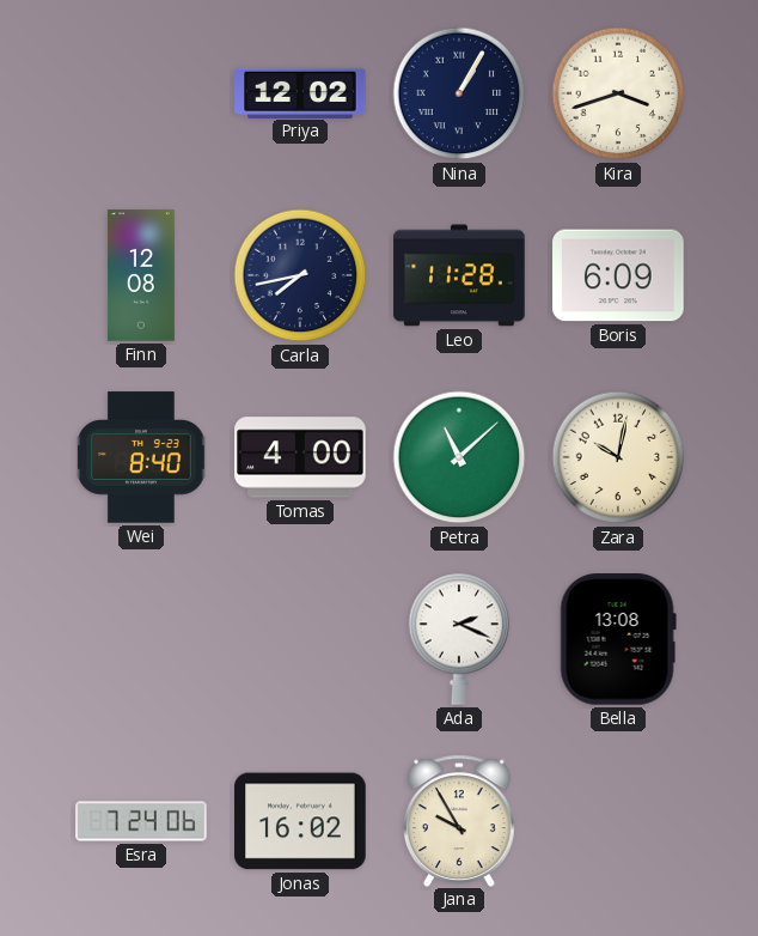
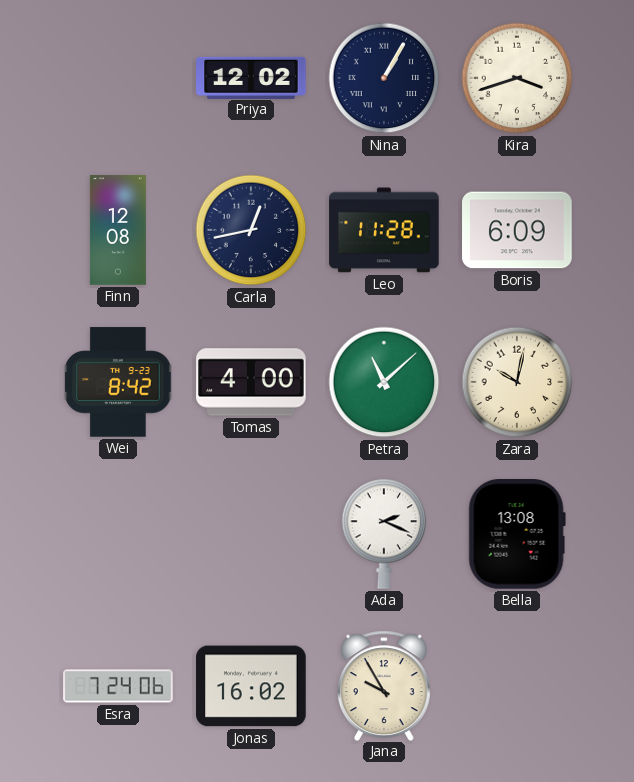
Carla: 7:43 -> 12:43
Wei: 8:40 -> 8:42
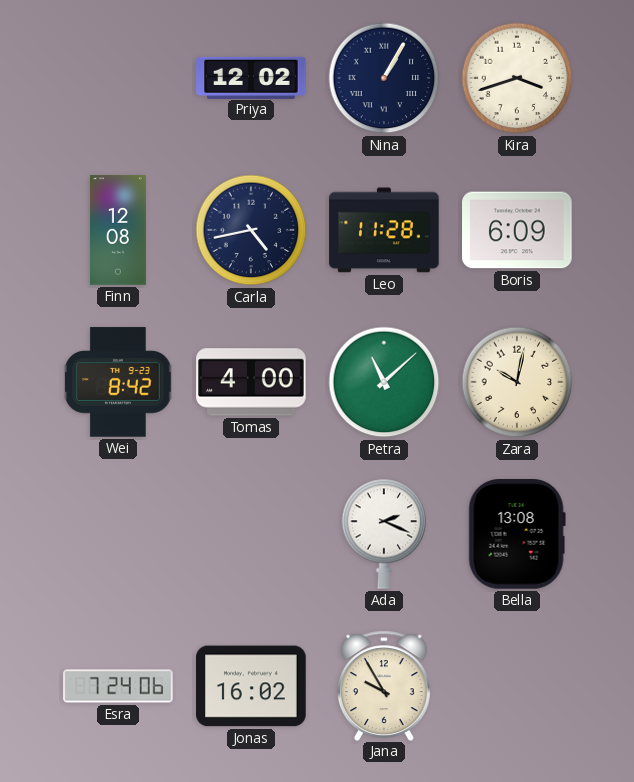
Carla: 12:43 -> 4:43
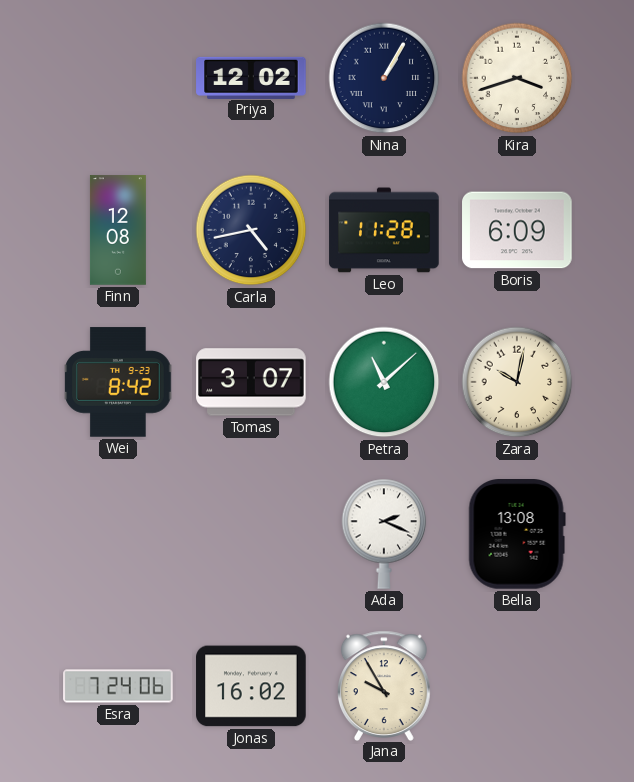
Tomas: 4:00 -> 3:07
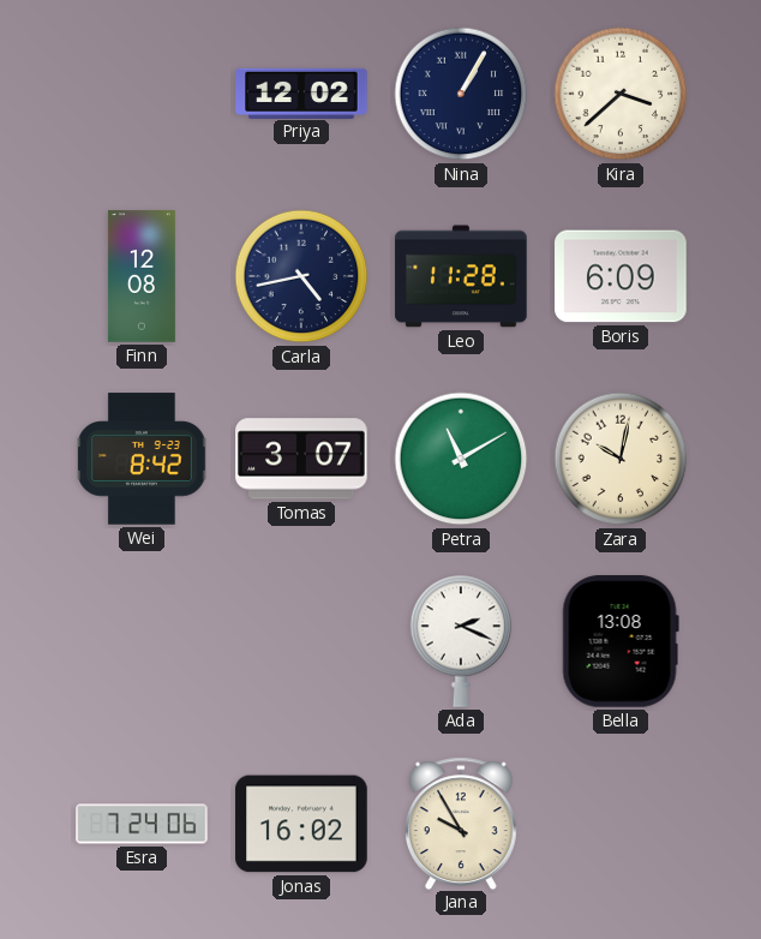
Kira: 3:42 -> 3:38
Petra: 11:08 -> 11:10
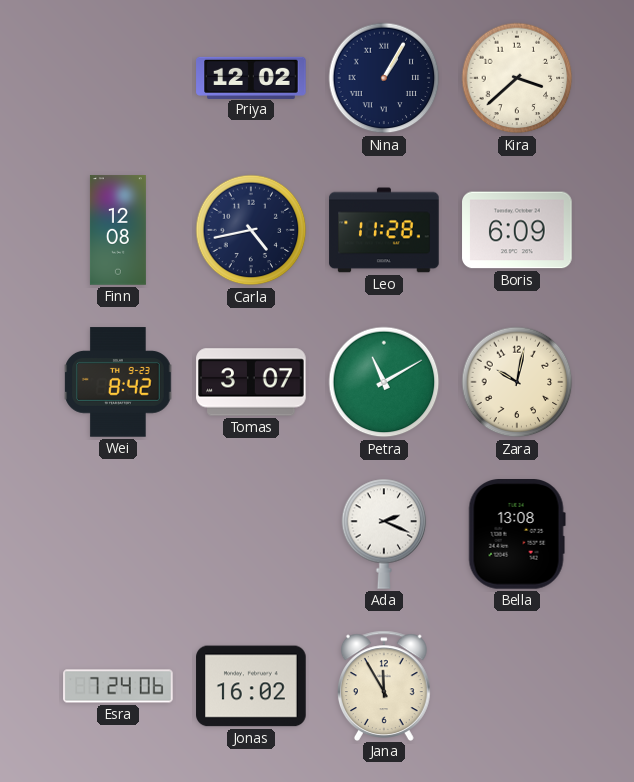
Jana: 9:55 -> 11:55
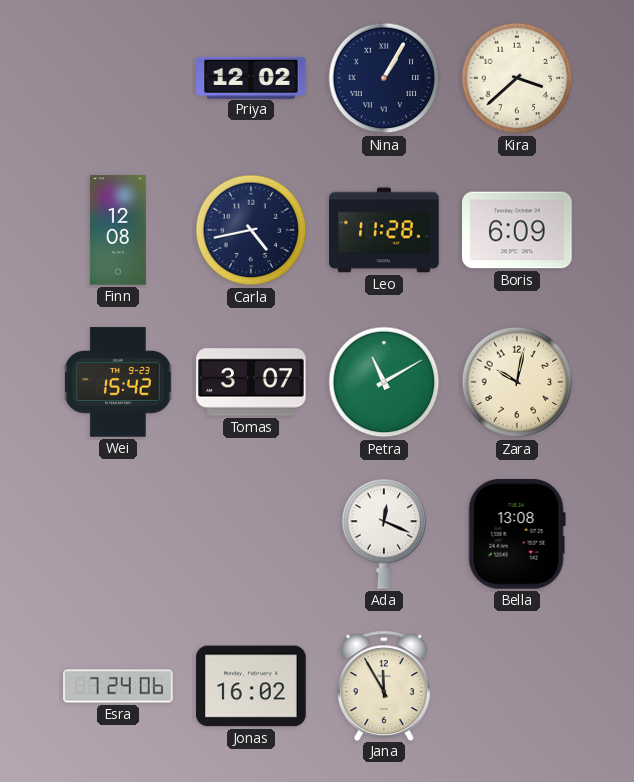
Wei: 8:42 -> 15:42
Ada: 2:19 -> 12:19
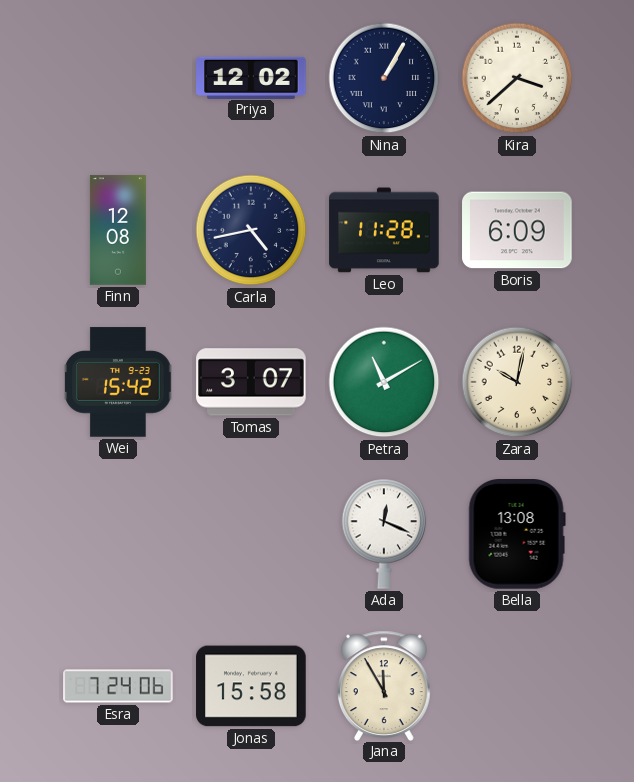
Jonas: 16:02 -> 15:58
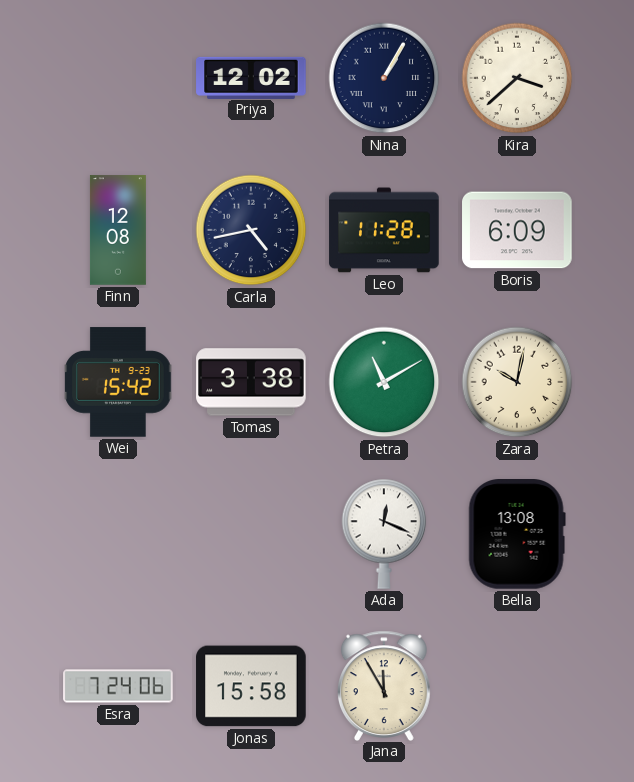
Tomas: 3:07 -> 3:38
